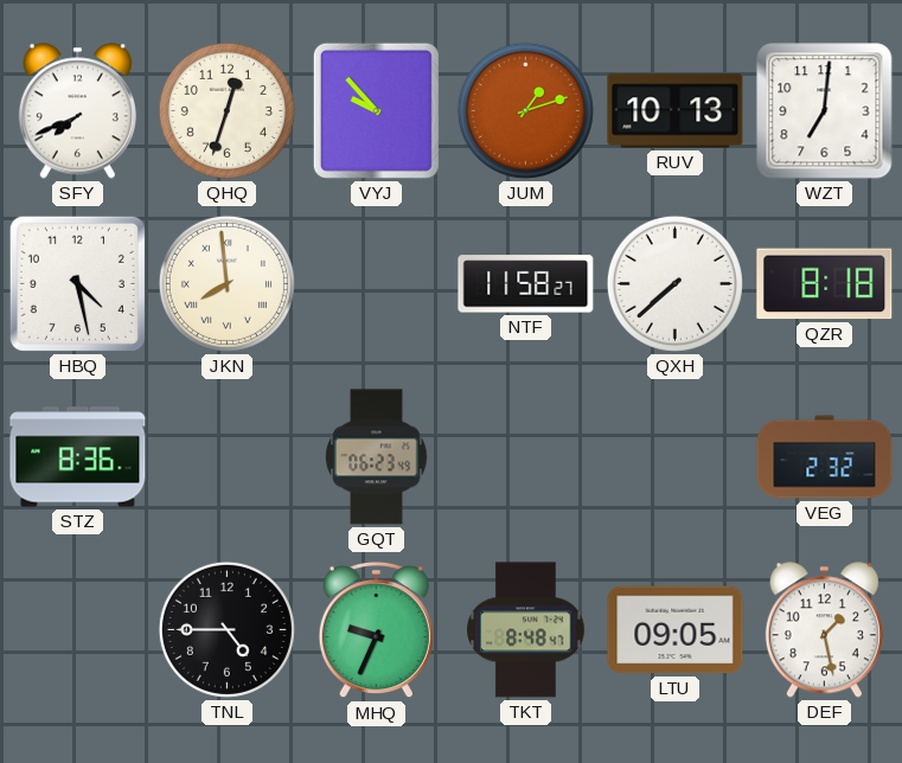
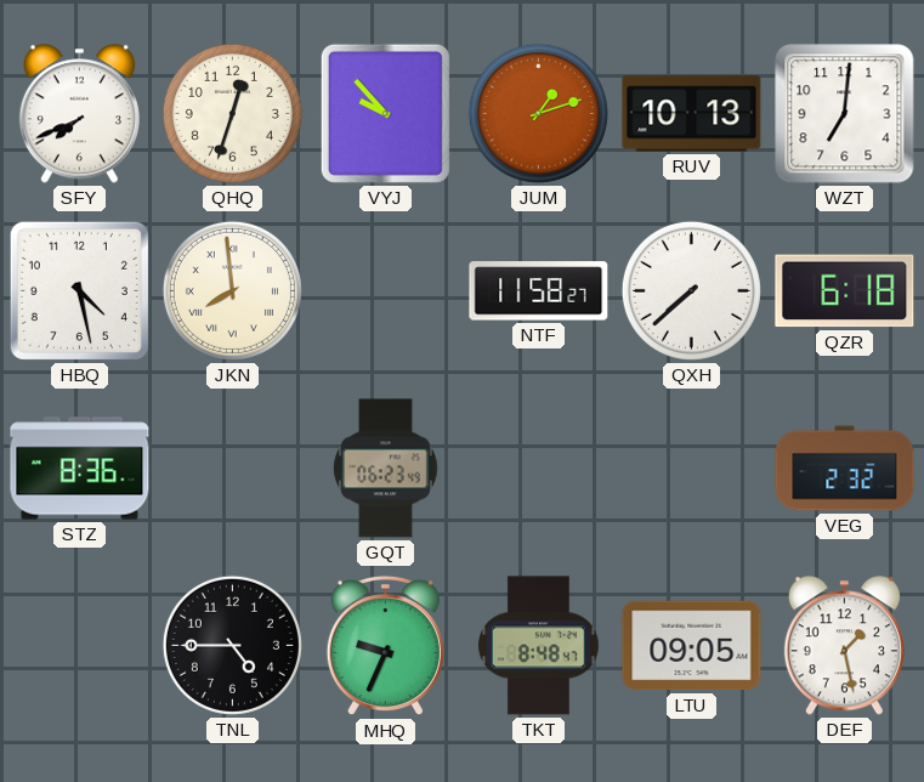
QZR: 8:18 -> 6:18
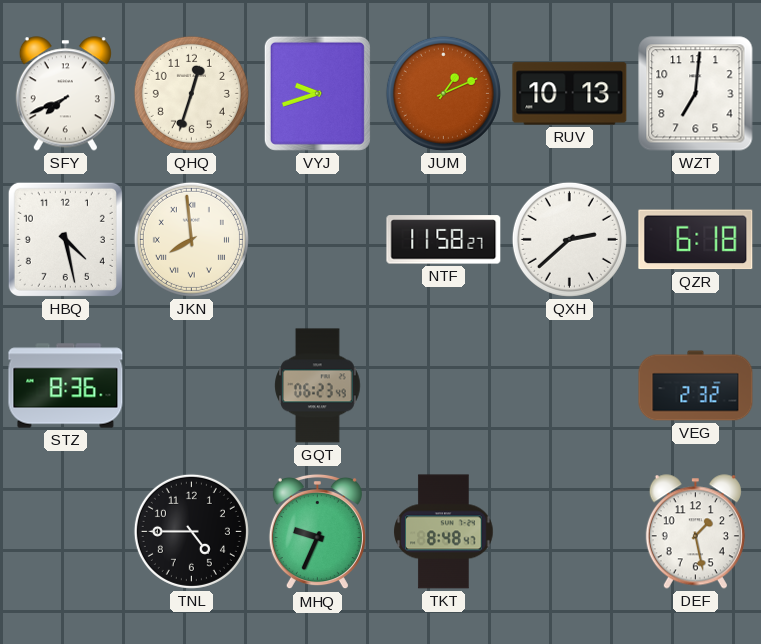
VYJ: 9:53 -> 9:42
JUM: 1:12 -> 1:11
QXH: 7:38 -> 2:38
LTU: 09:05 -> none
